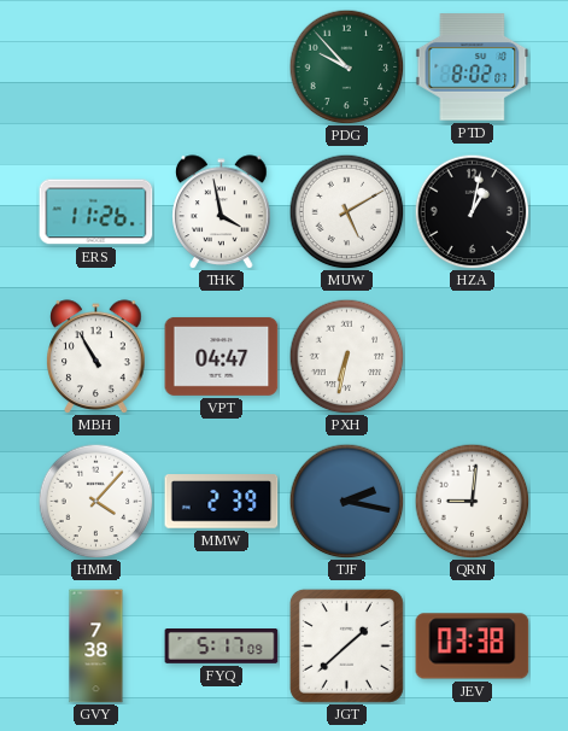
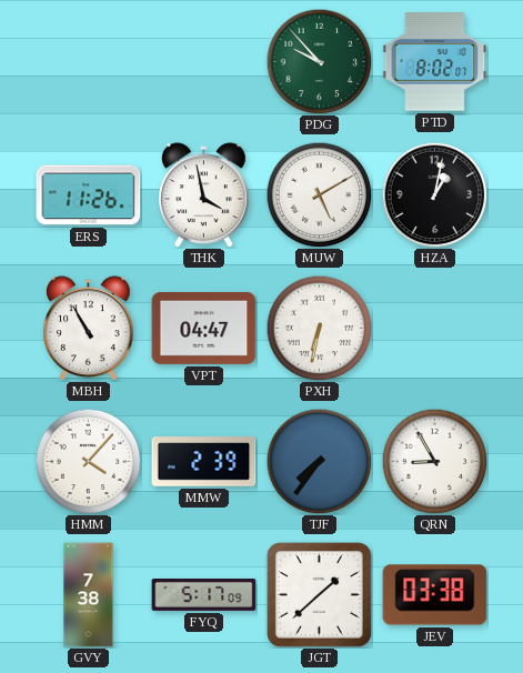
TJF: 2:17 -> 7:36
QRN: 9:01 -> 8:55
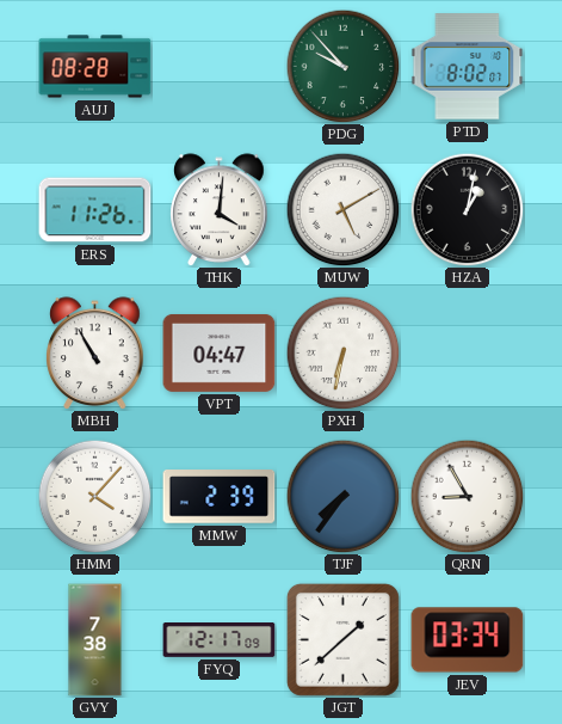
AUJ: none -> 08:28
THK: 3:58 -> 4:01
FYQ: 5:17 -> 12:17
JEV: 03:38 -> 03:34
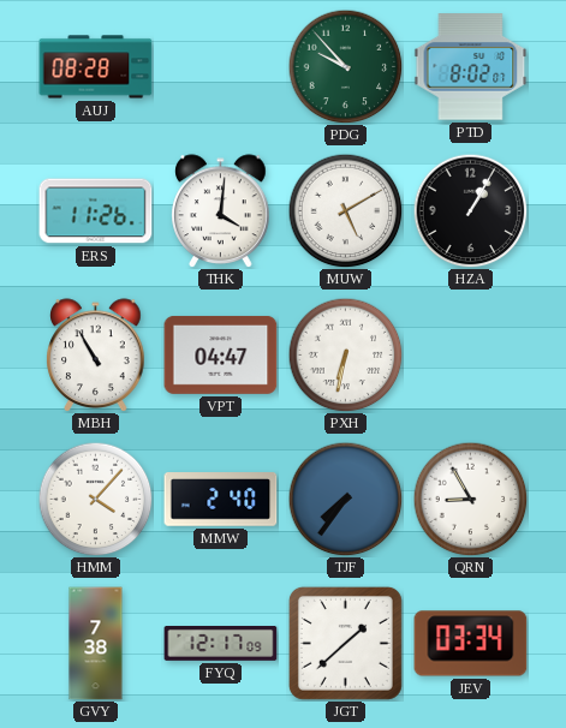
HZA: 1:02 -> 1:05
MMW: 2:39 -> 2:40
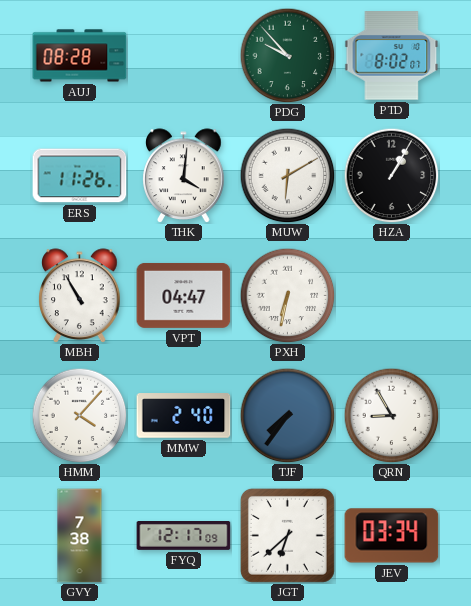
MUW: 5:10 -> 6:10
JGT: 1:38 -> 6:38
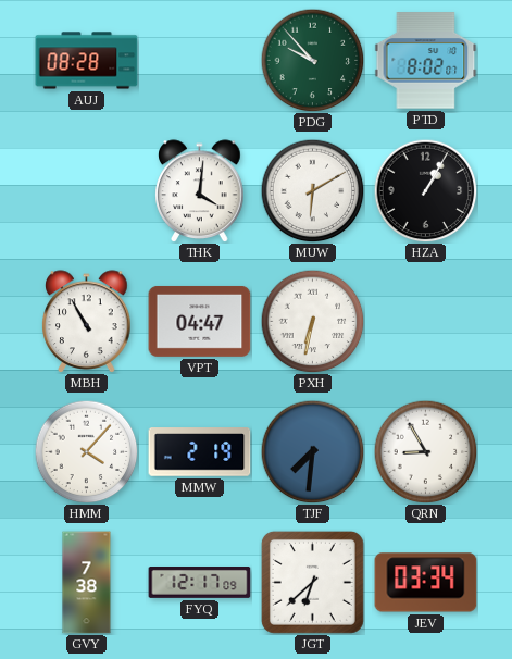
ERS: 11:26 -> none
MMW: 2:40 -> 2:19
TJF: 7:36 -> 7:31
